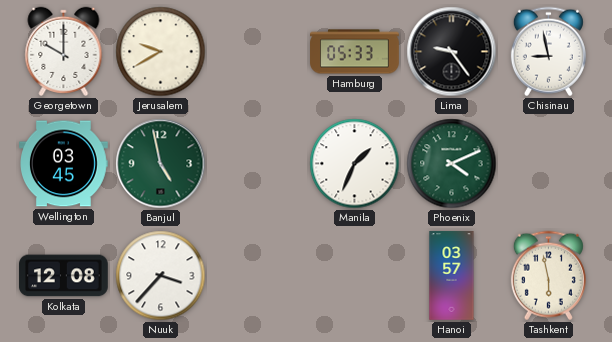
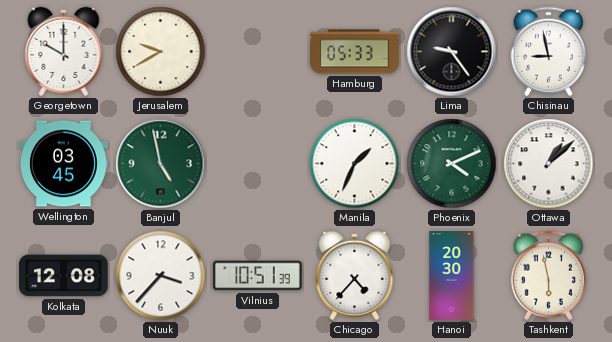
Ottawa: none -> 1:08
Vilnius: none -> 10:51
Chicago: none -> 4:37
Hanoi: 03:57 -> 20:30
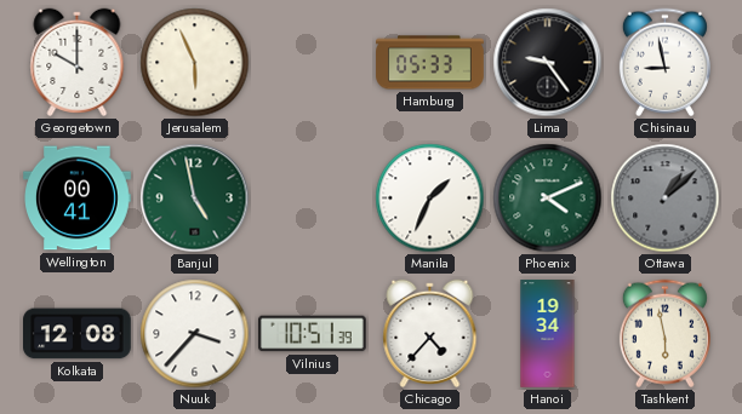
Jerusalem: 9:40 -> 5:56
Wellington: 03:45 -> 00:41
Ottawa dial: white -> grey
Hanoi: 20:30 -> 19:34
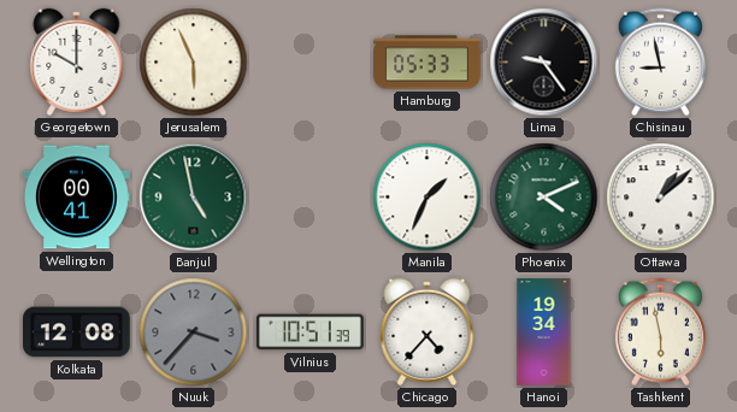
Ottawa dial: grey -> white
Nuuk dial: white -> grey
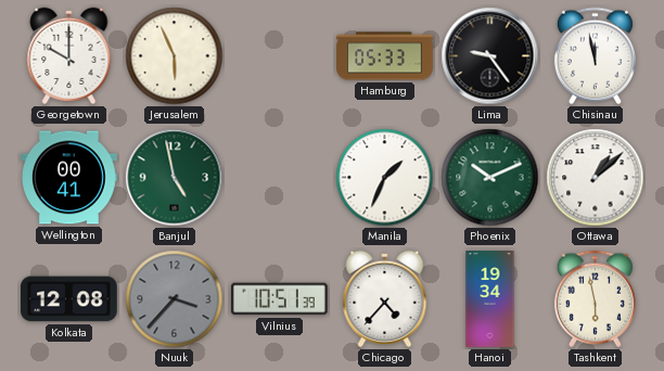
Chisinau: 8:58 -> 11:58
Phoenix: 4:11 -> 10:11
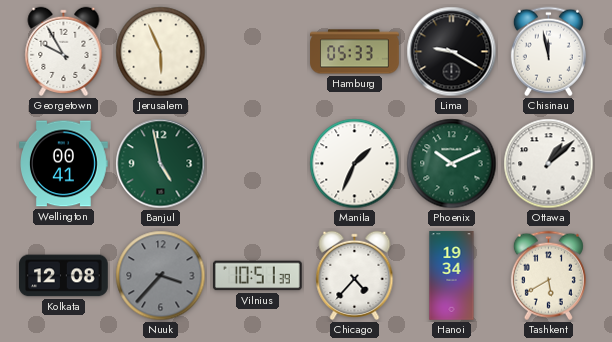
Georgetown: 10:00 -> 9:55
Lima: 9:24 -> 9:20
Tashkent: 5:58 -> 5:40
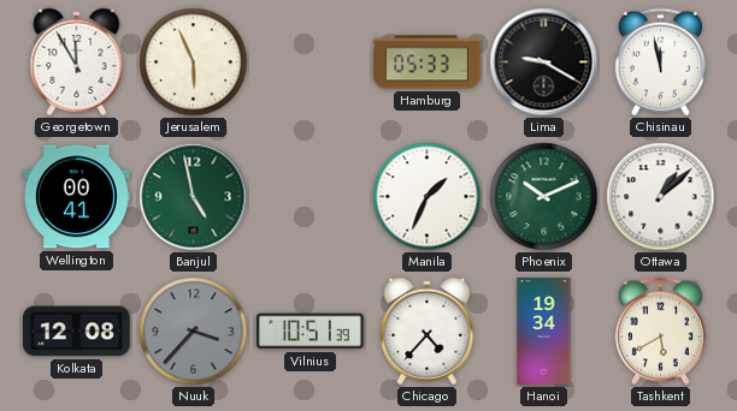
Georgetown: 9:55 -> 11:55
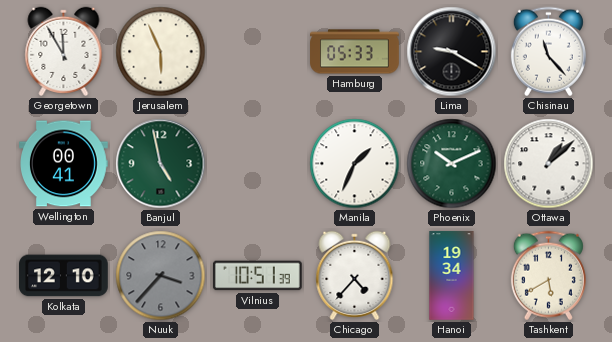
Chisinau: 11:58 -> 11:23
Kolkata: 12:08 -> 12:10
